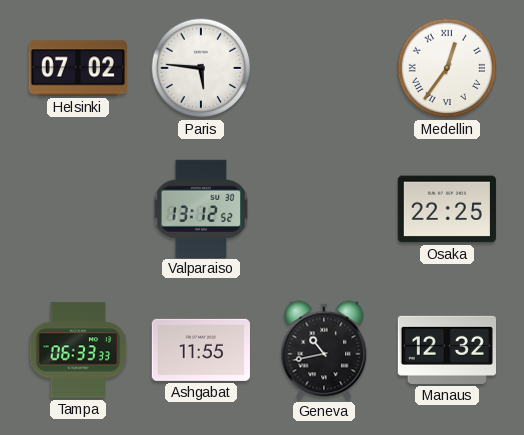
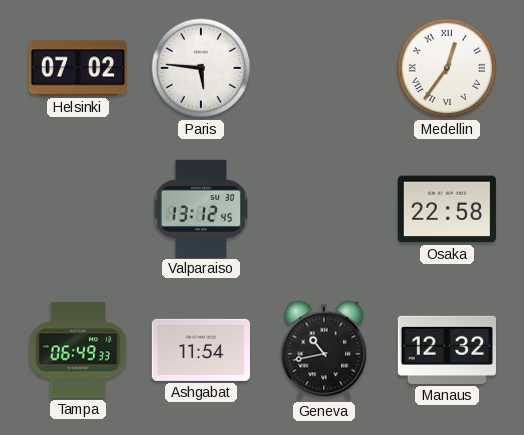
Valparaiso: 13:12:52 -> 13:12:45
Osaka: 22:25 -> 22:58
Tampa: 06:33 -> 06:49
Ashgabat: 11:55 -> 11:54
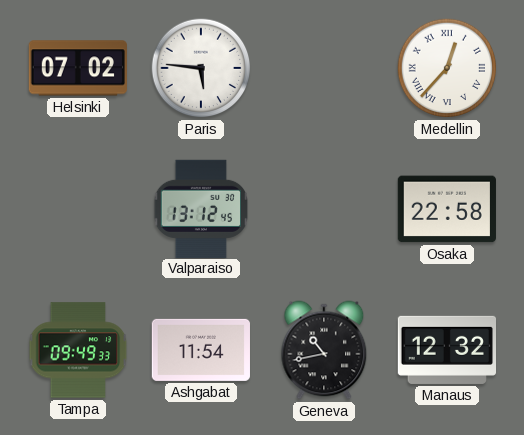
Medellin: 12:36 -> 12:37
Tampa: 06:49 -> 09:49
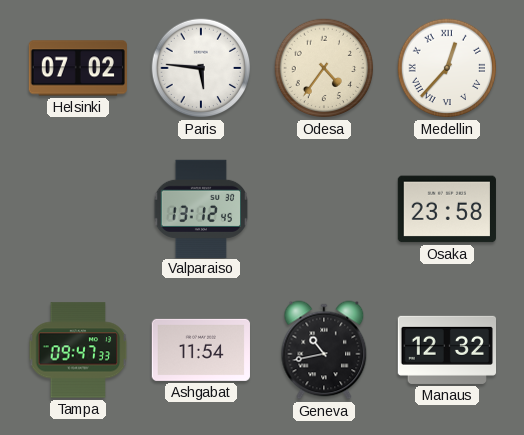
Odesa: none -> 4:36
Osaka: 22:58 -> 23:58
Tampa: 09:49 -> 09:47
